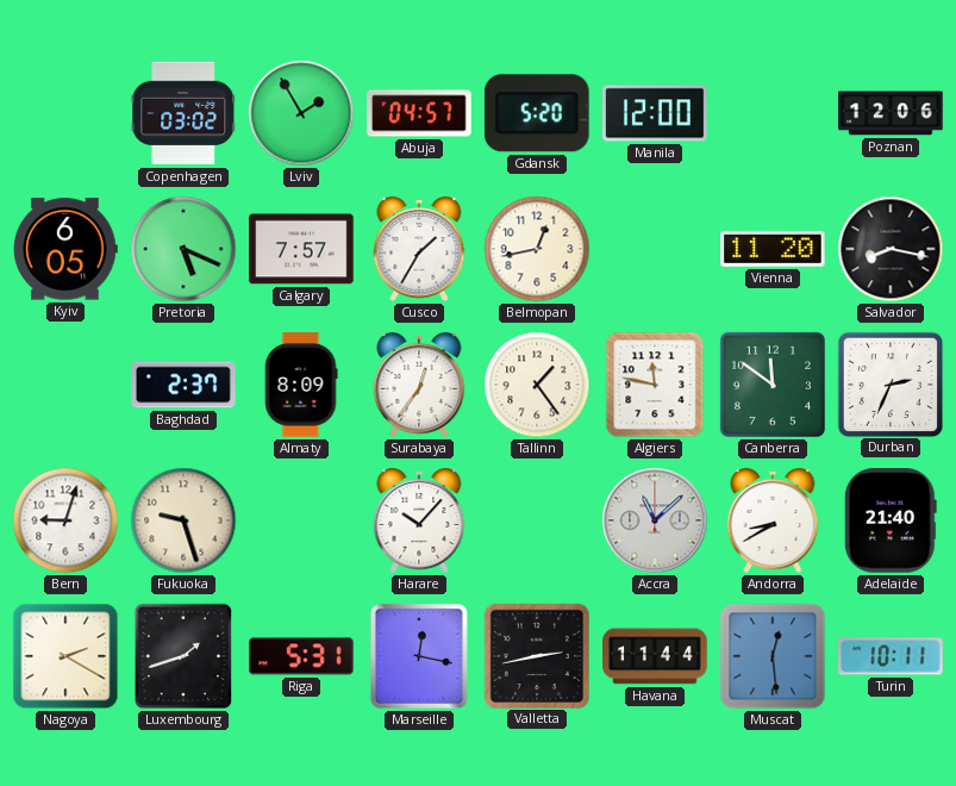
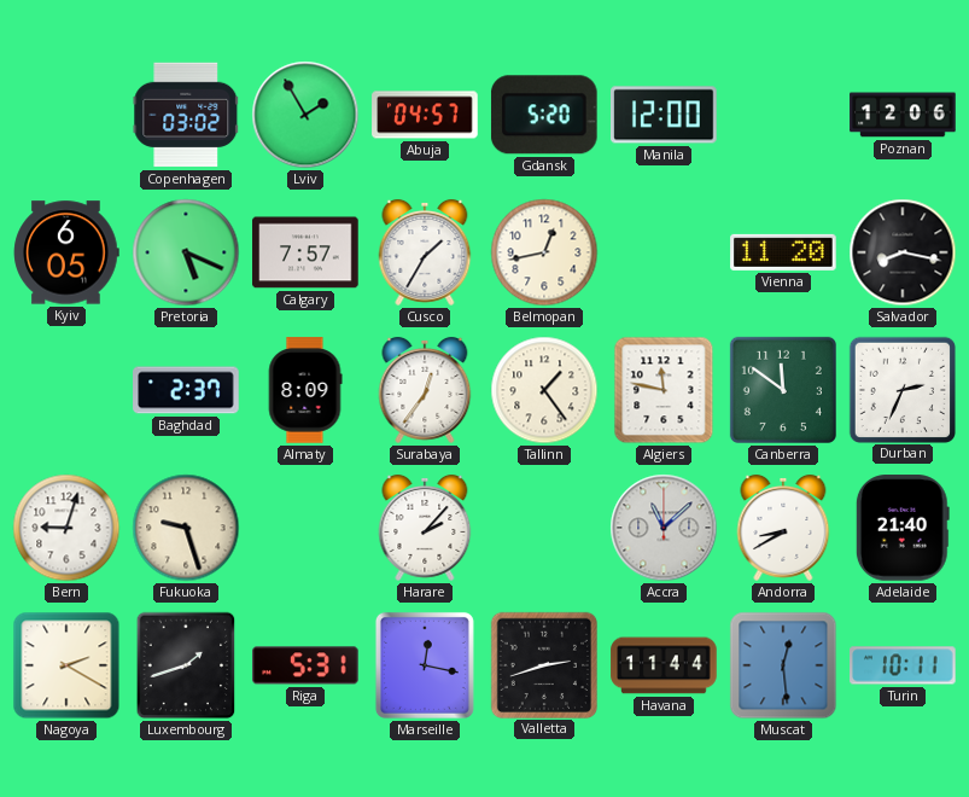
Harare: 10:07 -> 2:07
Valletta: 2:43 -> 2:42
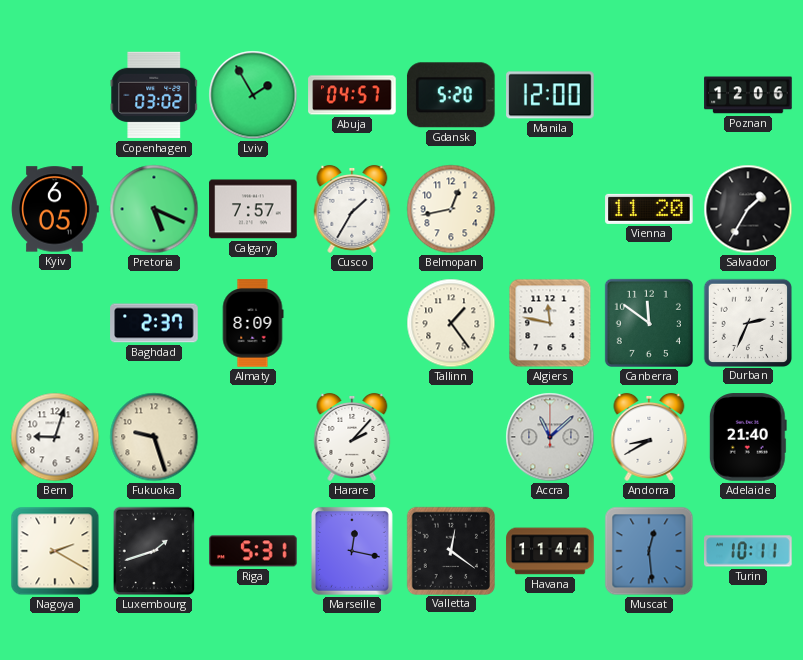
Salvador: 8:17 -> 1:35
Surabaya: 12:36 -> none
Valletta: 2:42 -> 12:21
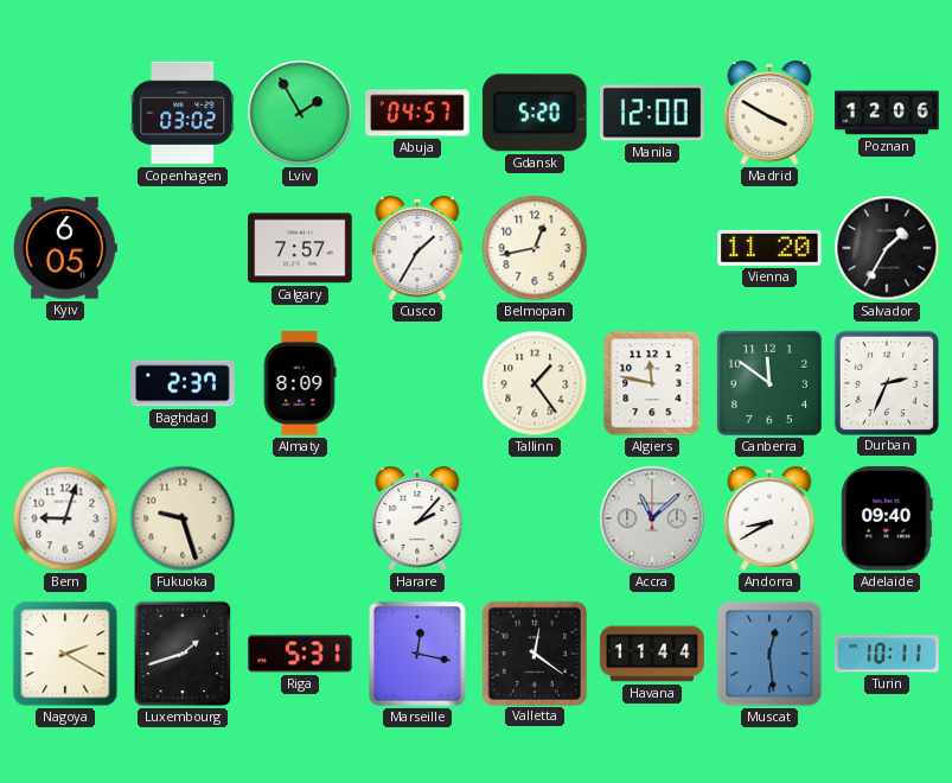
Madrid: none -> 3:50
Pretoria: 5:19 -> none
Adelaide: 21:40 -> 09:40
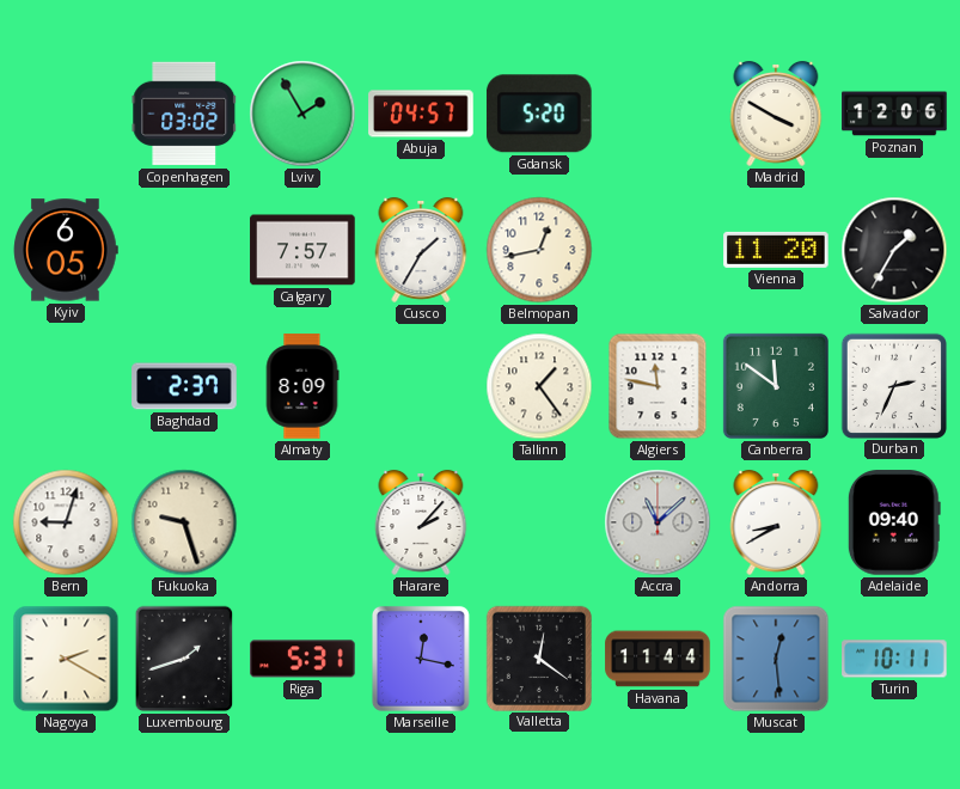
Manila: 12:00 -> none
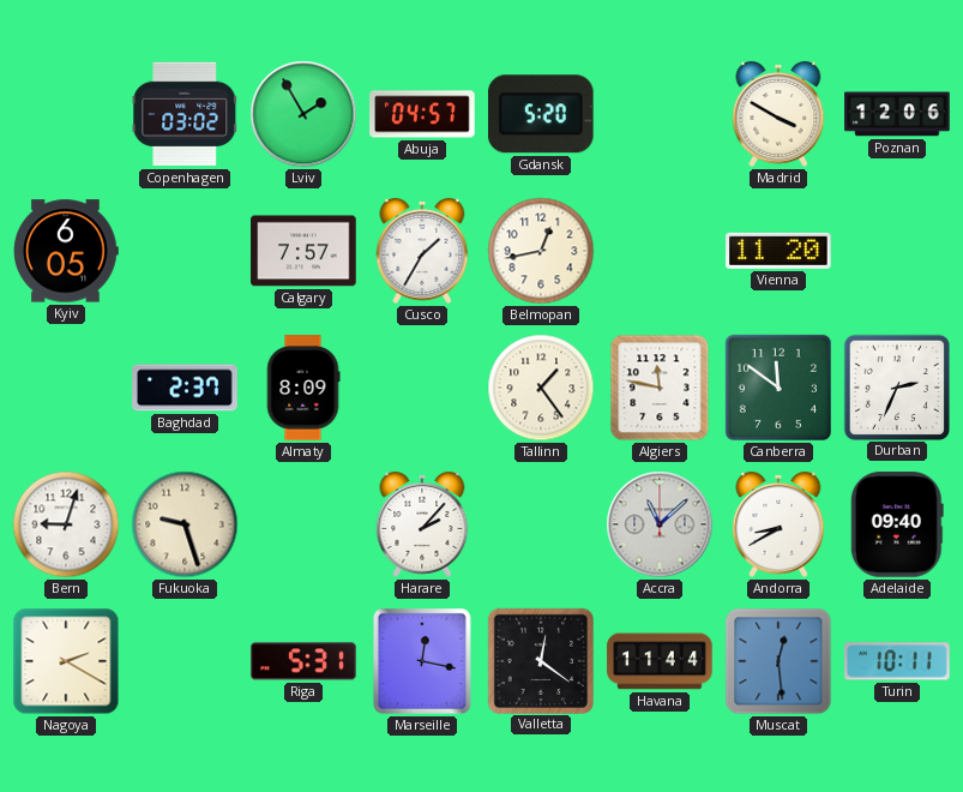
Salvador: 1:35 -> none
Luxembourg: 1:42 -> none
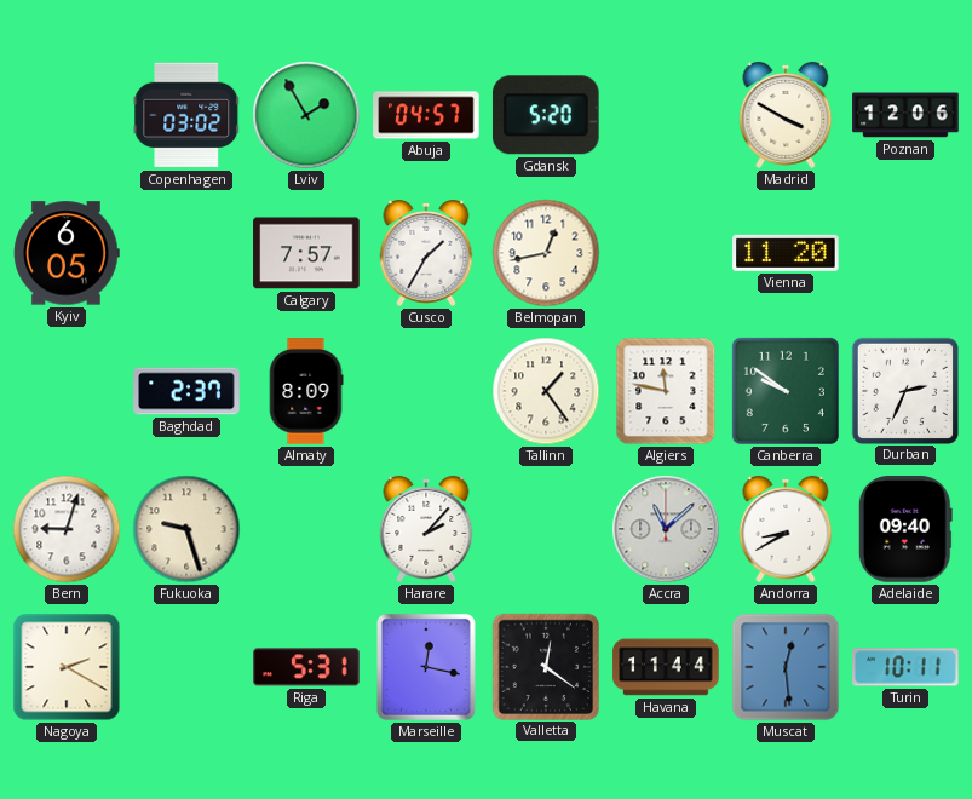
Canberra: 11:51 -> 9:51
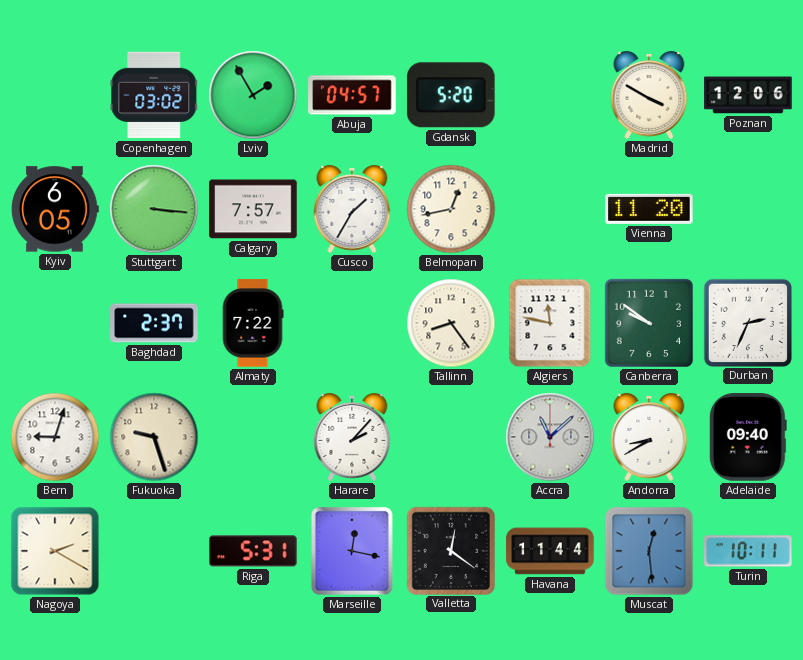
Stuttgart: none -> 3:16
Almaty: 8:09 -> 7:22
Tallinn: 1:24 -> 8:24
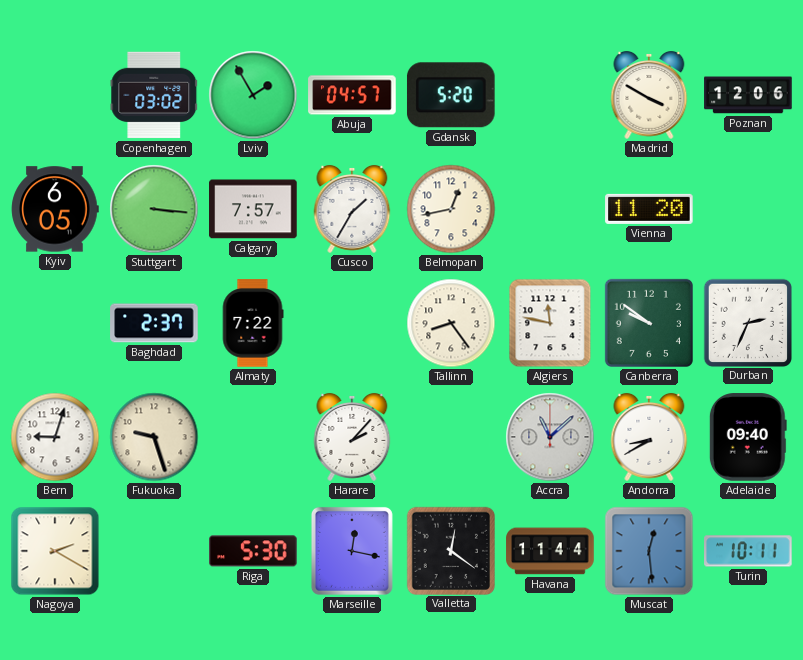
Riga: 5:31 -> 5:30
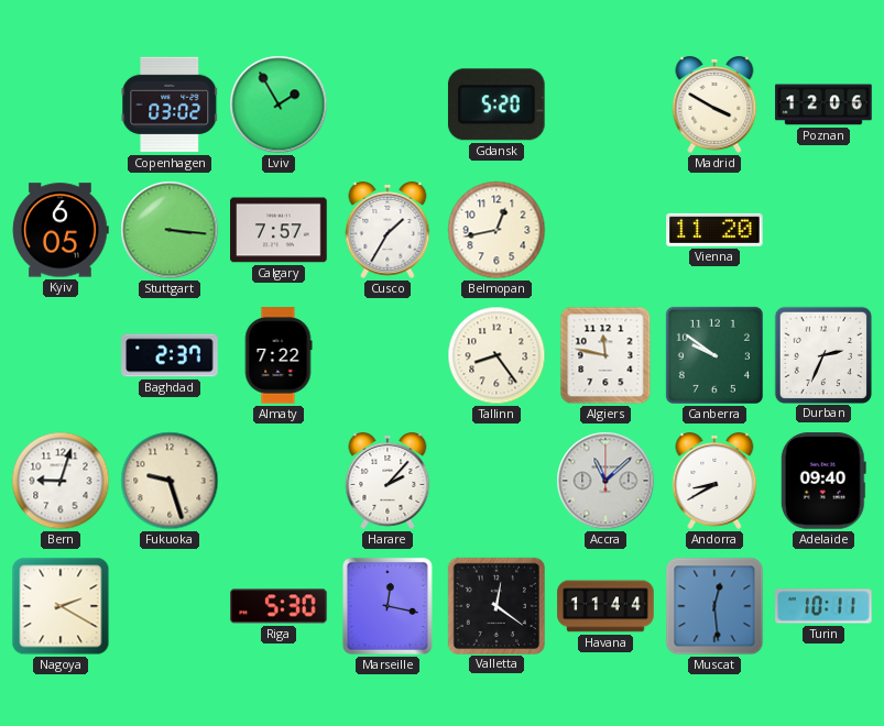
Abuja: 04:57 -> none
